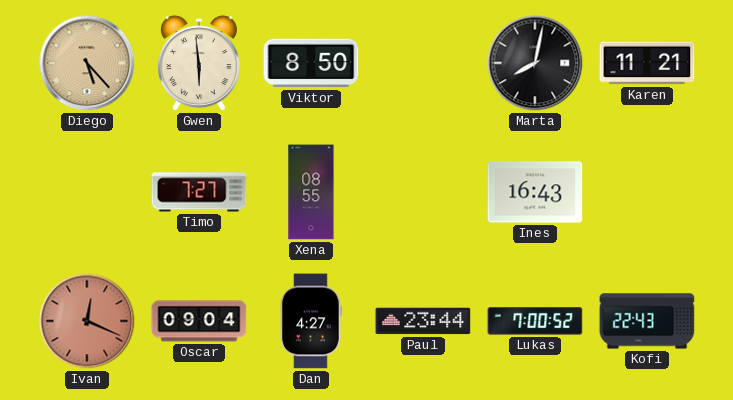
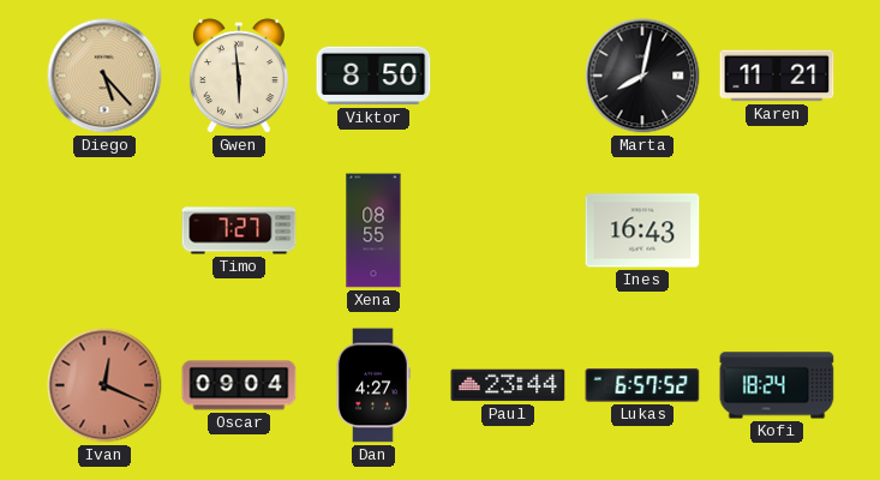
Lukas: 7:00 -> 6:57
Kofi: 22:43 -> 18:24
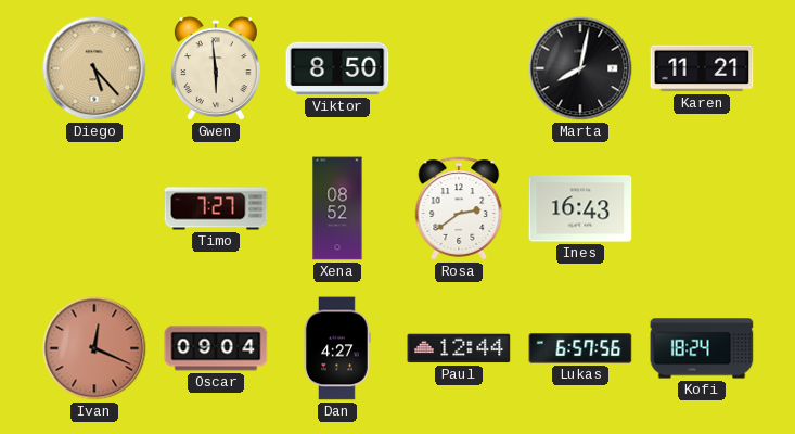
Xena: 08:55 -> 08:52
Rosa: none -> 2:39
Paul: 23:44 -> 12:44
Lukas: 6:57:52 -> 6:57:56
